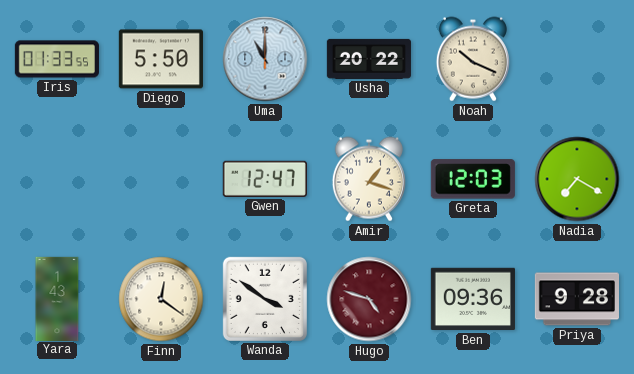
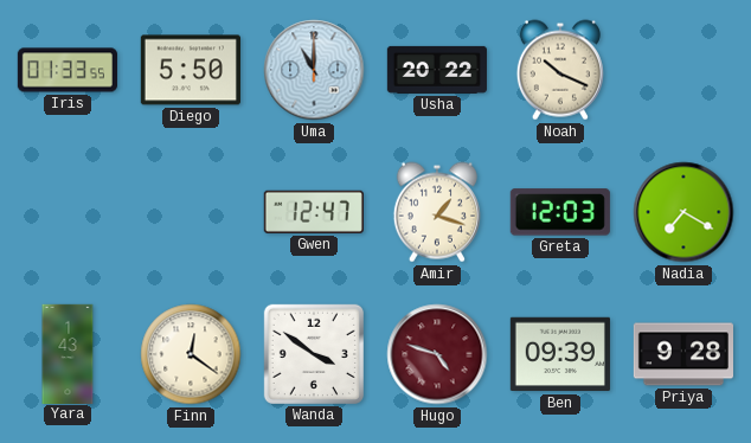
Ben: 09:36 -> 09:39
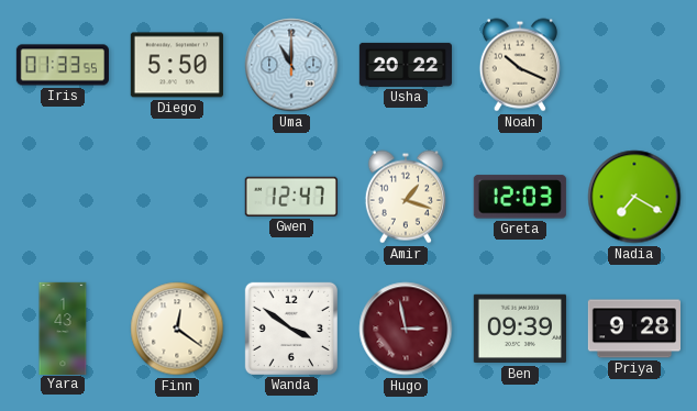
Hugo: 4:48 -> 2:58
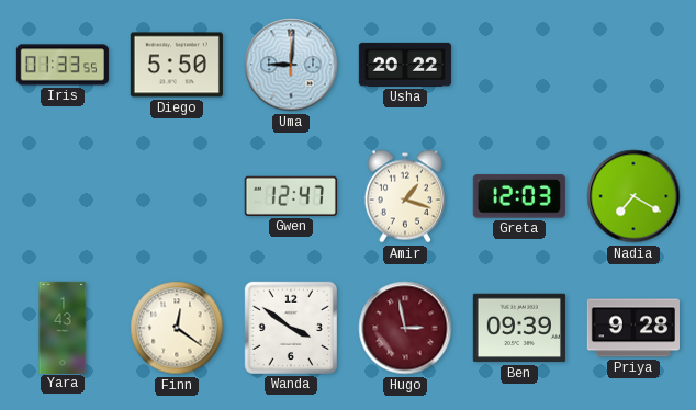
Uma: 11:00 -> 9:01
Noah: 10:19 -> none
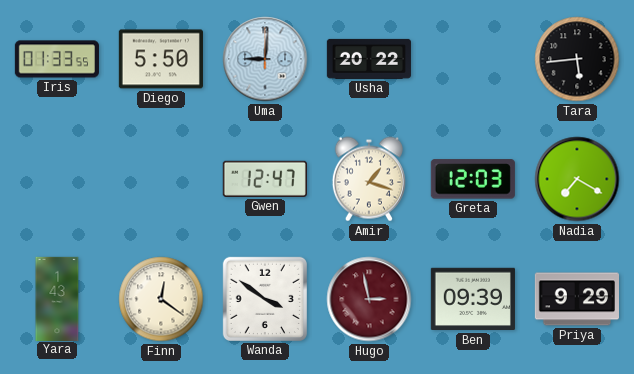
Tara: none -> 5:44
Priya: 9:28 -> 9:29
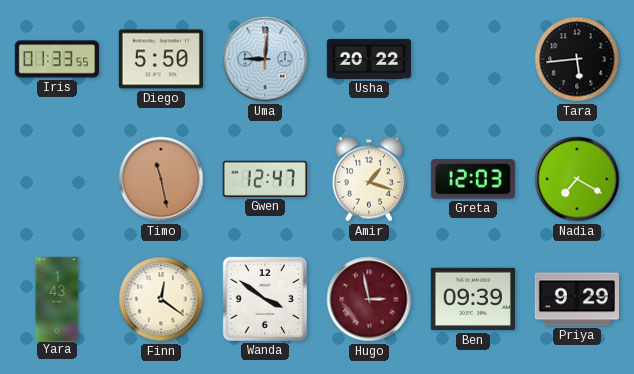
Timo: none -> 11:28
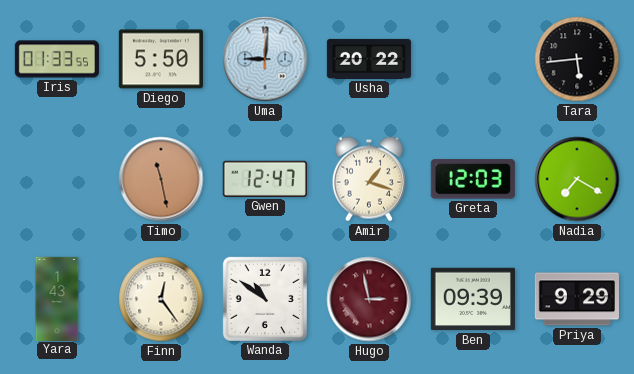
Finn: 12:21 -> 12:24
Wanda: 3:51 -> 10:51
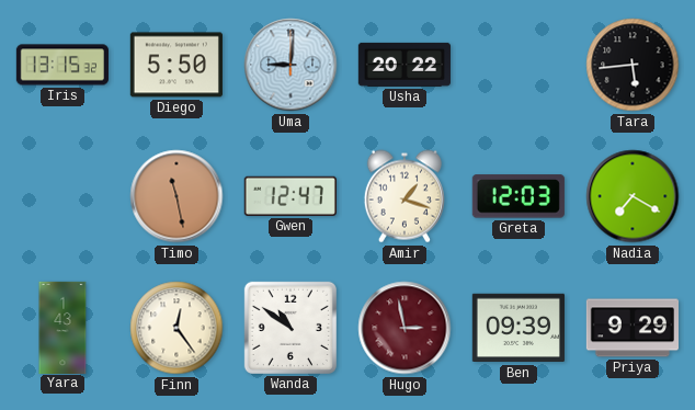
Iris: 01:33 -> 13:15
